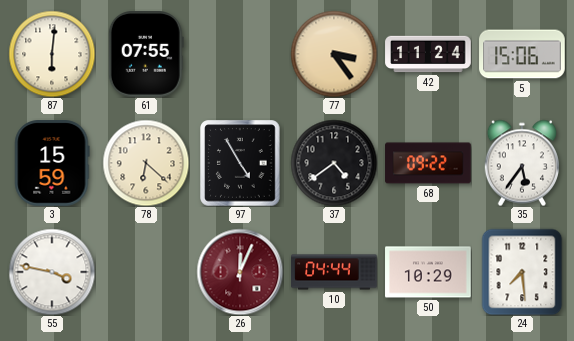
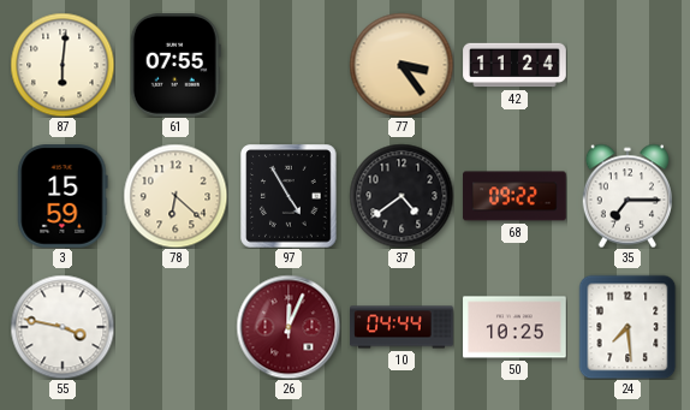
5: 15:06 -> none
35: 5:36 -> 7:15
50: 10:29 -> 10:25
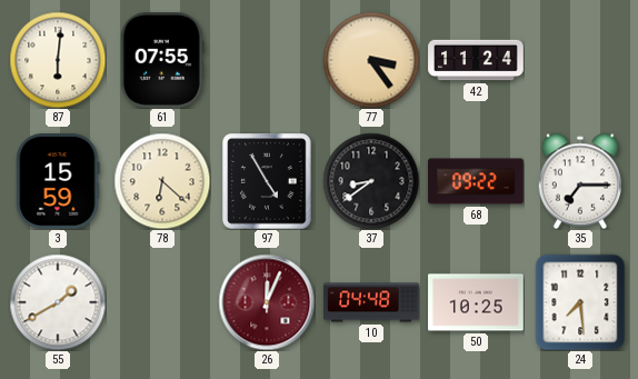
37: 4:39 -> 8:39
55: 3:47 -> 1:40
10: 04:44 -> 04:48
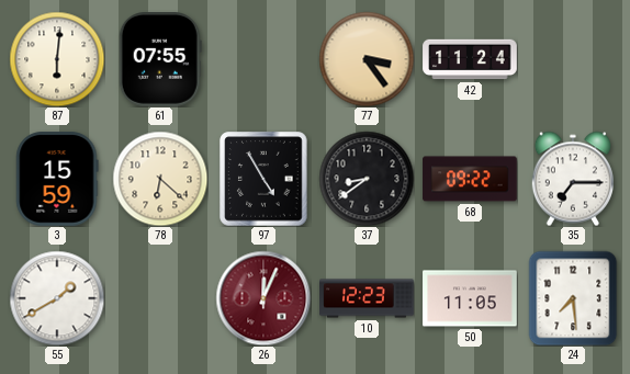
10: 04:48 -> 12:23
50: 10:25 -> 11:05
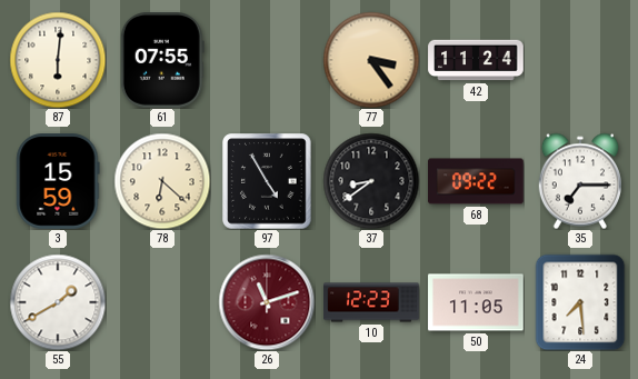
26: 12:04 -> 11:12
